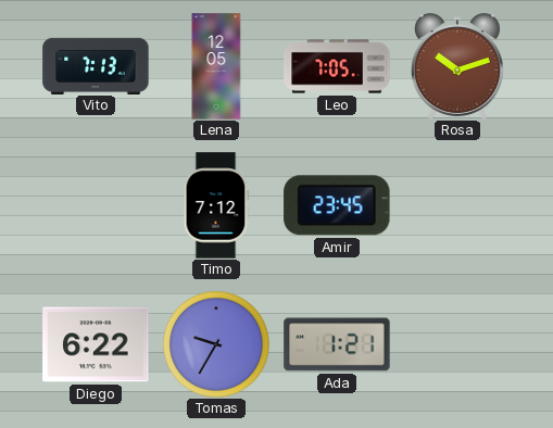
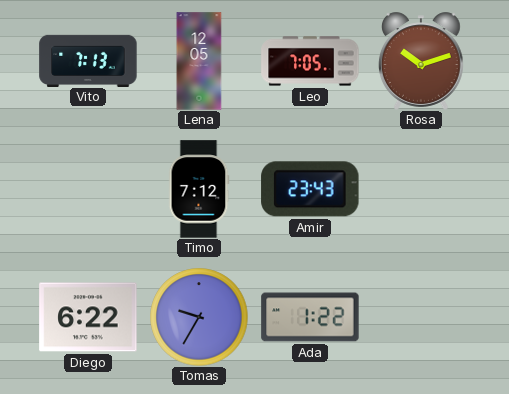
Amir: 23:45 -> 23:43
Ada: 1:21 -> 1:22
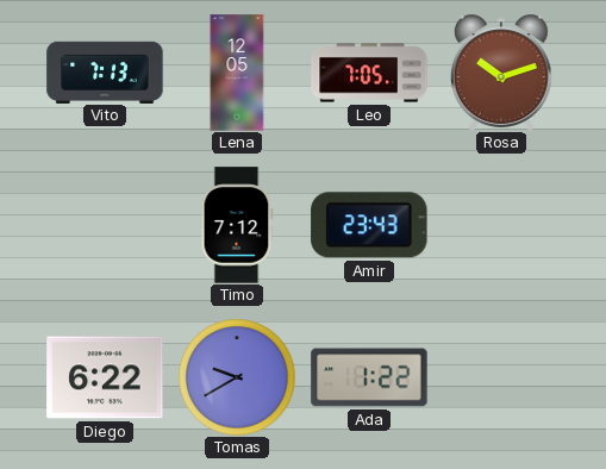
Tomas: 9:35 -> 9:40
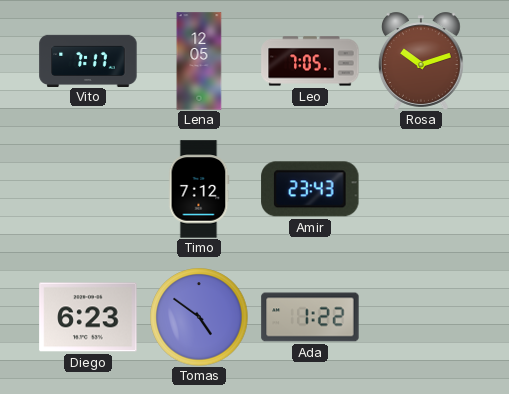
Vito: 7:13 -> 7:17
Diego: 6:22 -> 6:23
Tomas: 9:40 -> 4:51
